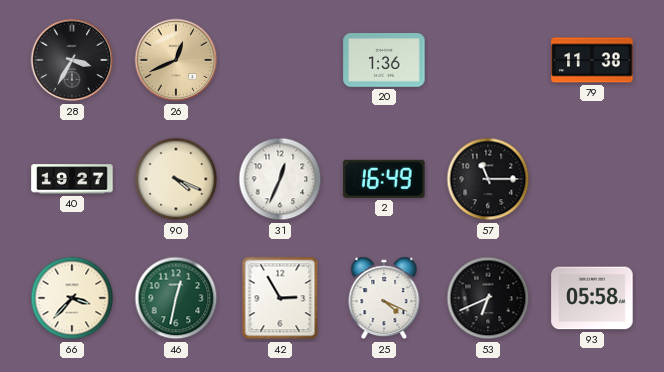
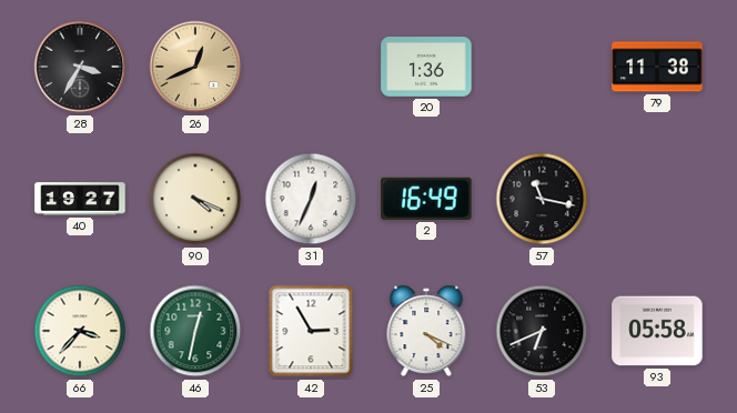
57: 11:15 -> 11:17
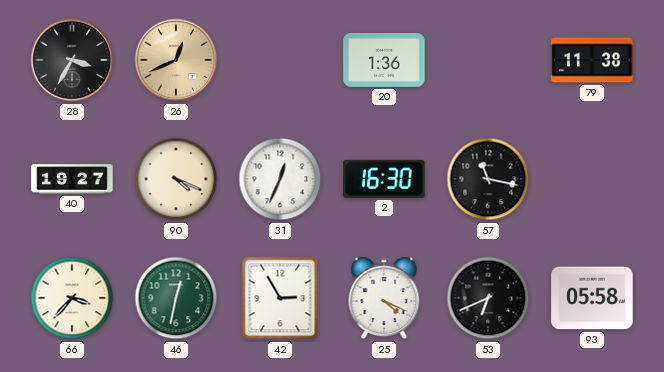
2: 16:49 -> 16:30
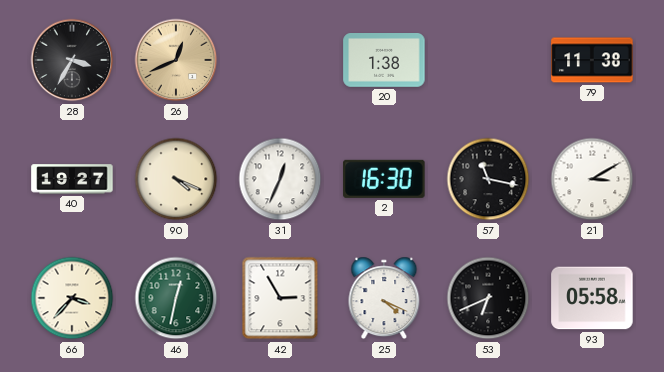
20: 1:36 -> 1:38
21: none -> 3:10
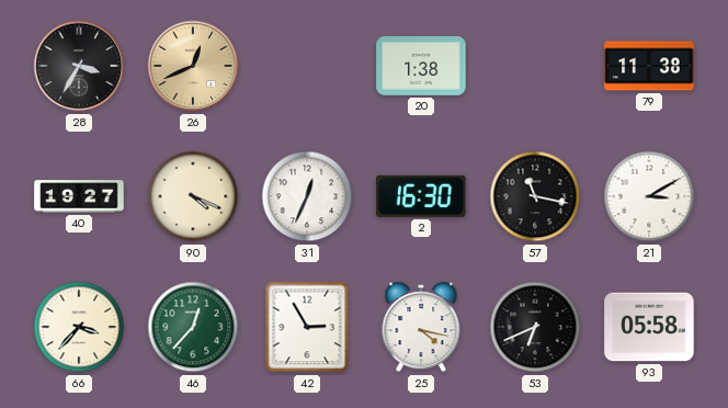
46: 12:32 -> 12:37
25: 4:19 -> 4:17
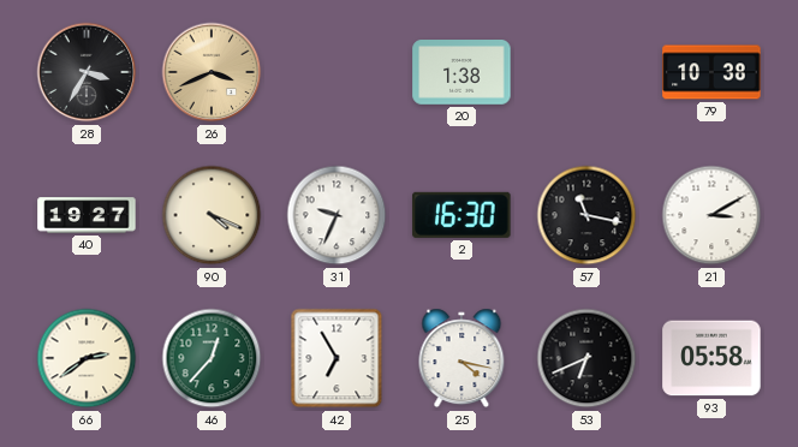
26: 12:41 -> 3:41
79: 11:38 -> 10:38
31: 12:34 -> 9:34
66: 3:37 -> 2:39
42: 2:55 -> 6:55
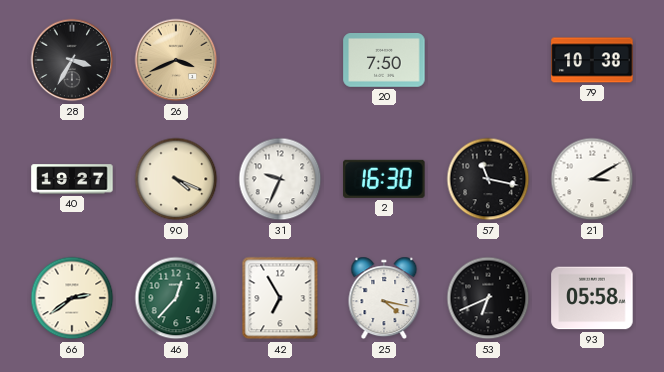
20: 1:38 -> 7:50
